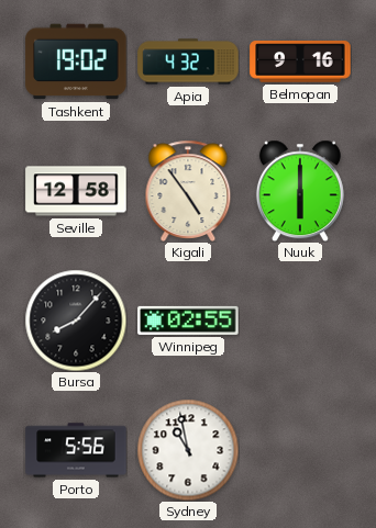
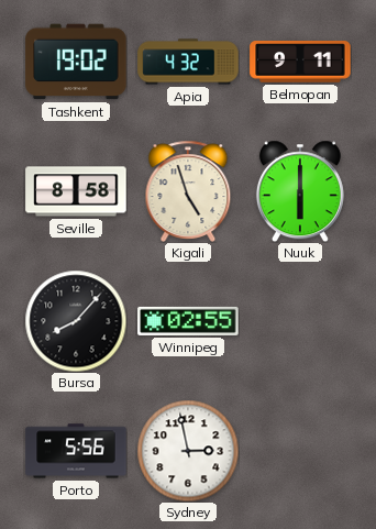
Belmopan: 9:16 -> 9:11
Seville: 12:58 -> 8:58
Kigali: 4:54 -> 4:57
Sydney: 10:58 -> 2:58
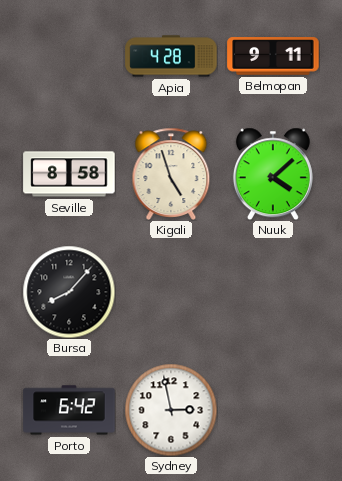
Tashkent: 19:02 -> none
Apia: 4:32 -> 4:28
Nuuk: 6:00 -> 4:08
Winnipeg: 02:55 -> none
Porto: 5:56 -> 6:42
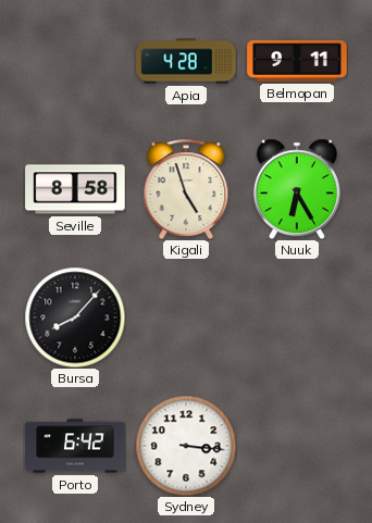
Nuuk: 4:08 -> 6:25
Sydney: 2:58 -> 3:16
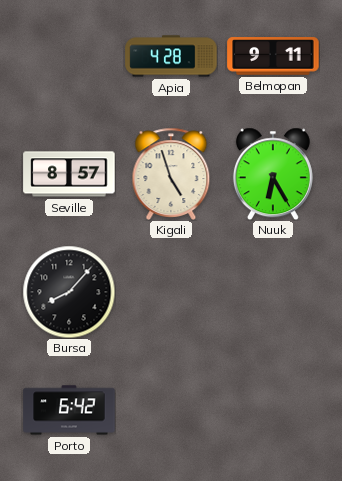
Seville: 8:58 -> 8:57
Sydney: 3:16 -> none
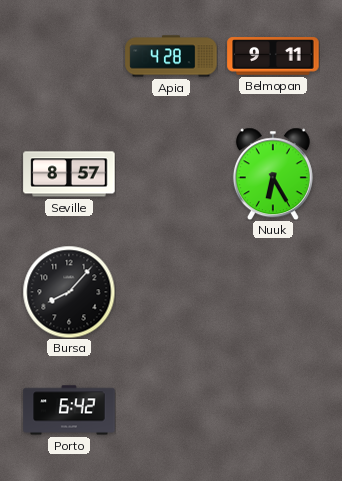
Kigali: 4:57 -> none
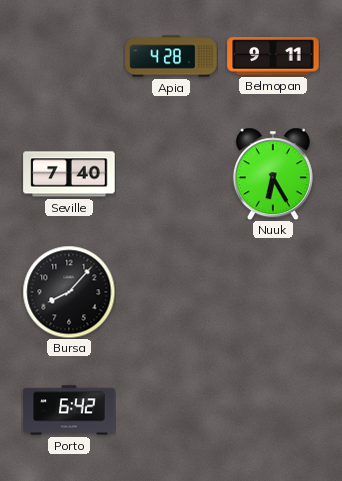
Seville: 8:57 -> 7:40
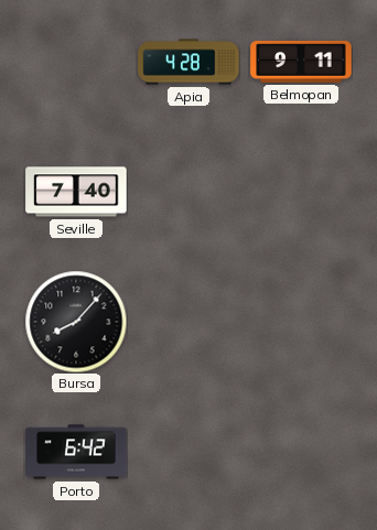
Nuuk: 6:25 -> none
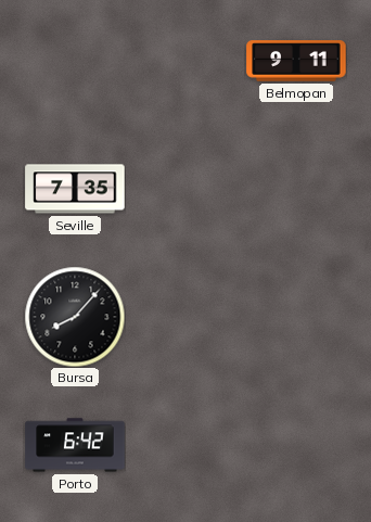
Apia: 4:28 -> none
Seville: 7:40 -> 7:35
